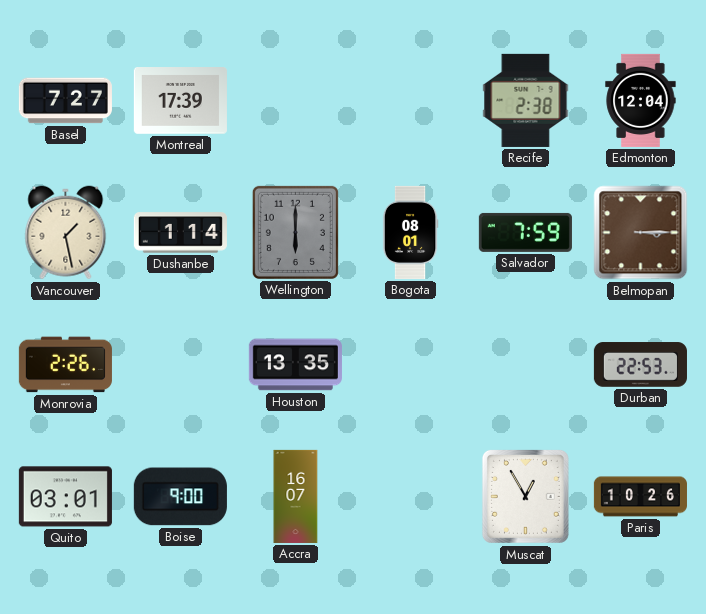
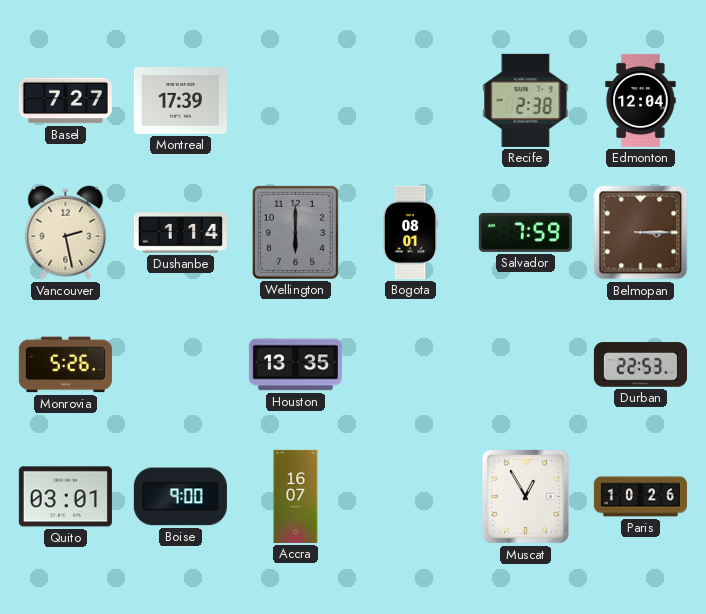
Vancouver: 1:28 -> 2:28
Monrovia: 2:26 -> 5:26
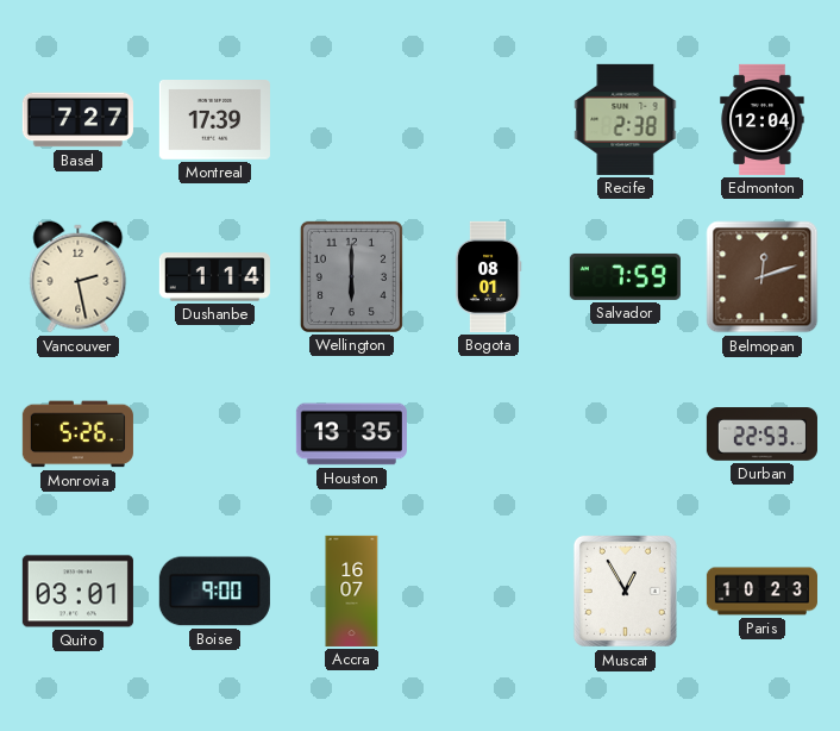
Belmopan: 3:15 -> 12:12
Paris: 10:26 -> 10:23
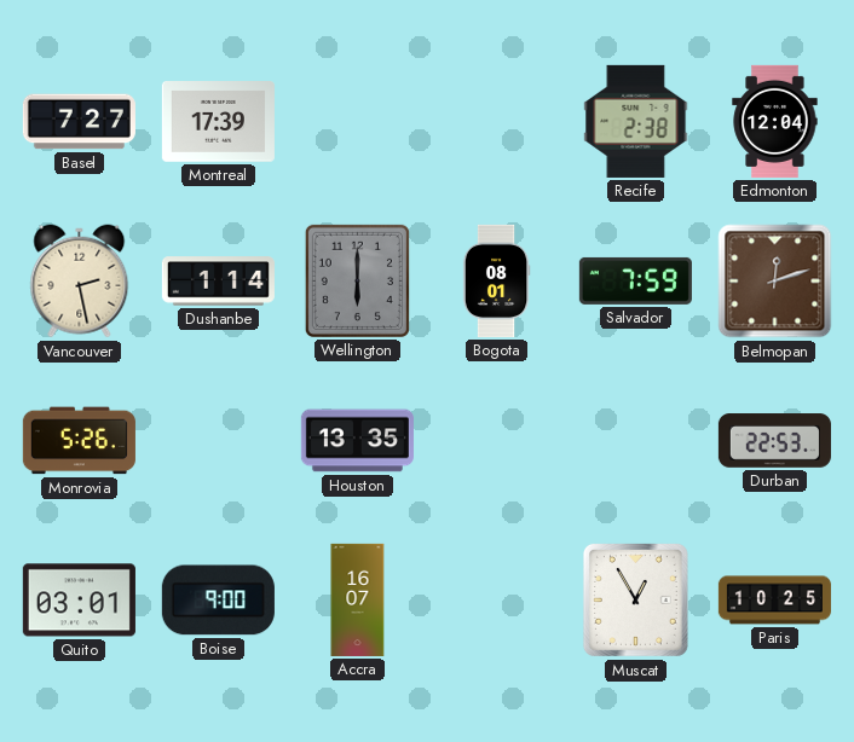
Paris: 10:23 -> 10:25
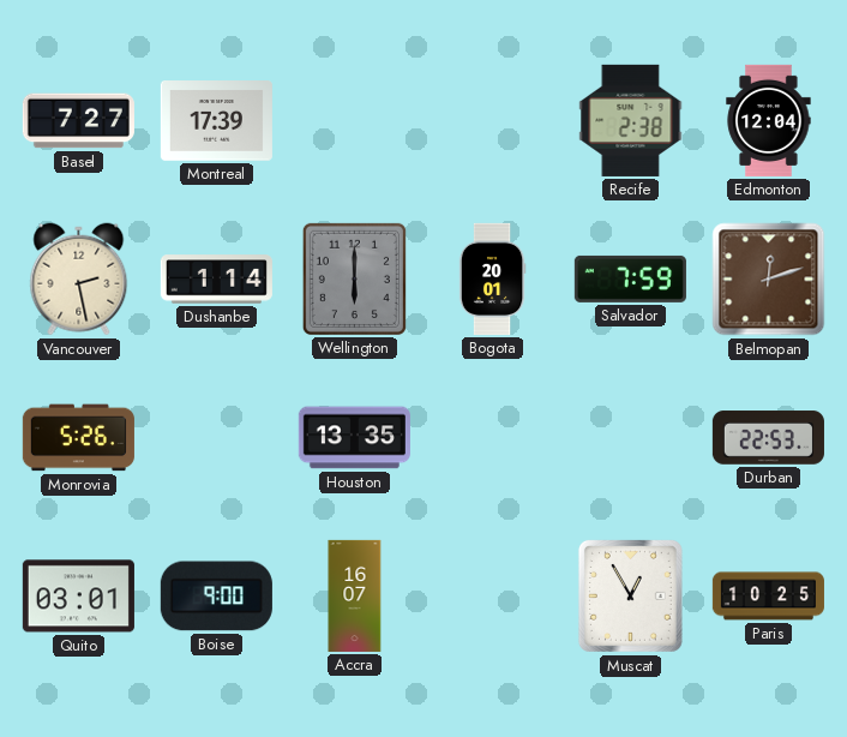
Bogota: 08:01 -> 20:01
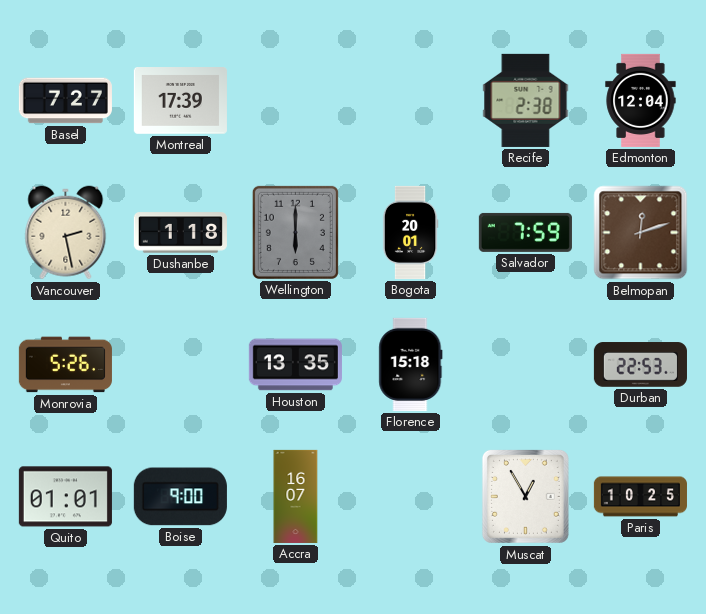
Dushanbe: 1:14 -> 1:18
Florence: none -> 15:18
Quito: 03:01 -> 01:01
